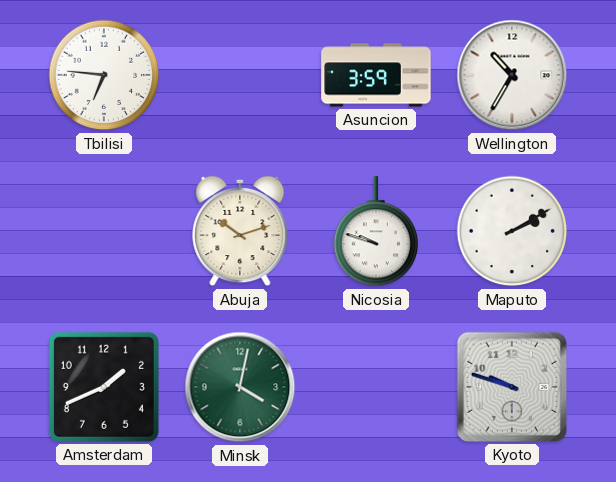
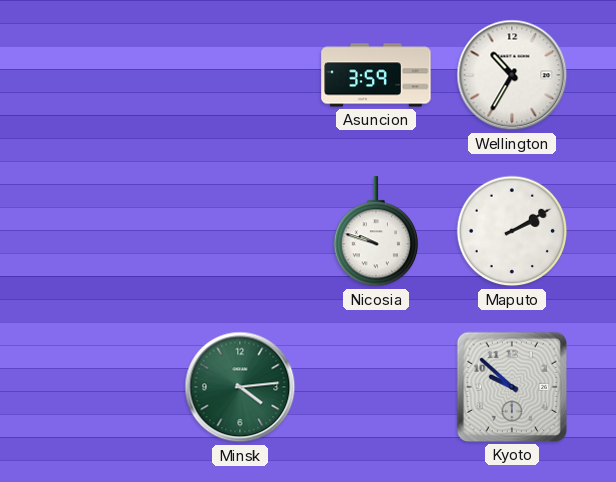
Tbilisi: 6:46 -> none
Abuja: 10:12 -> none
Amsterdam: 1:41 -> none
Minsk: 4:02 -> 4:14
Kyoto: 9:48 -> 9:52
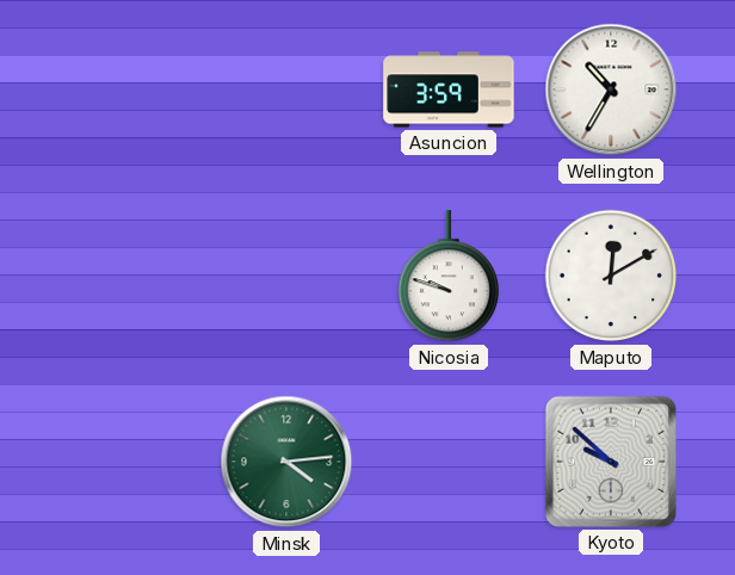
Maputo: 2:10 -> 12:10
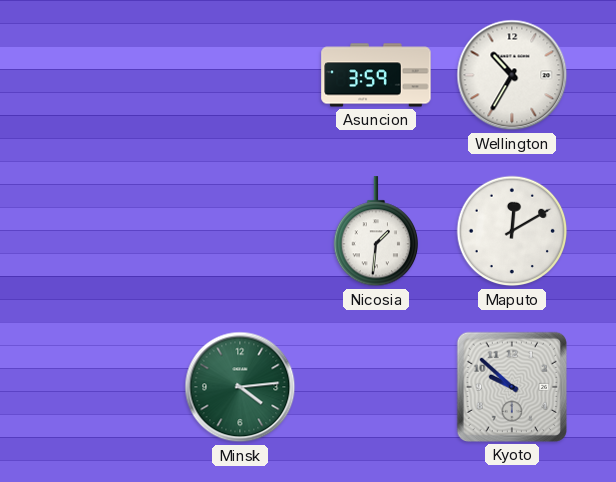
Nicosia: 9:48 -> 1:31
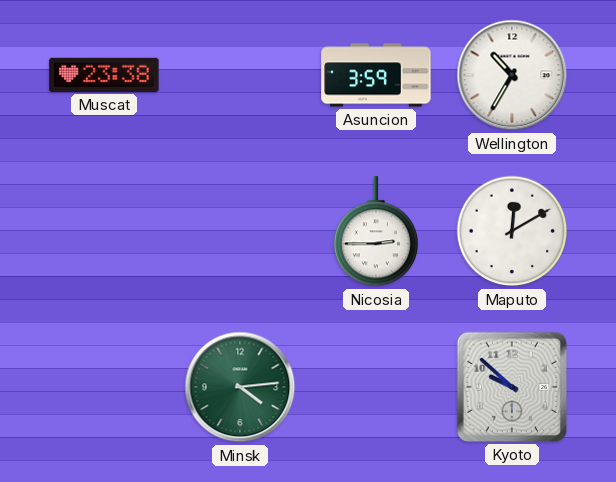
Muscat: none -> 23:38
Nicosia: 1:31 -> 2:45
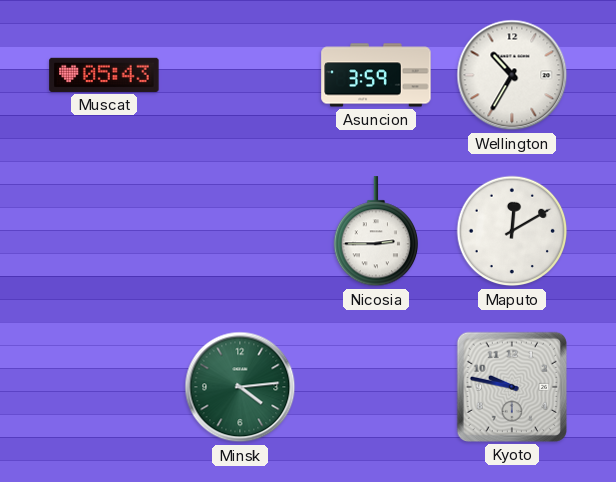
Muscat: 23:38 -> 05:43
Kyoto: 9:52 -> 9:47
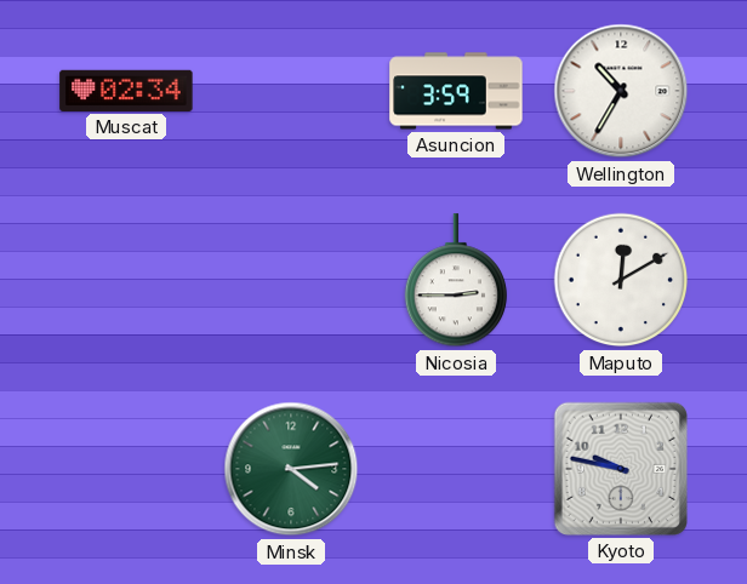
Muscat: 05:43 -> 02:34
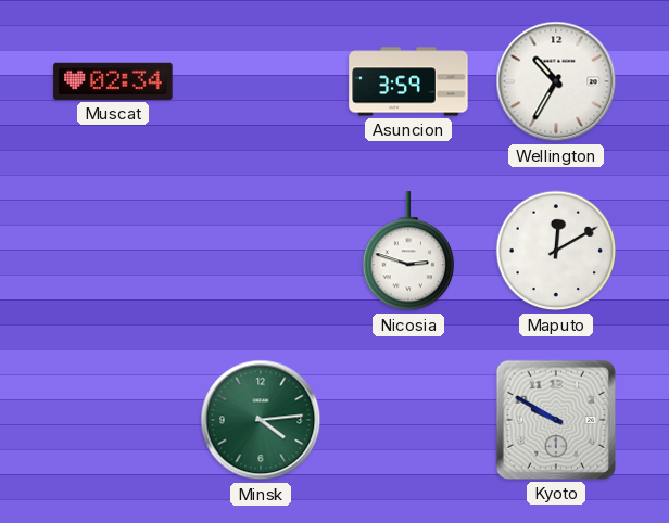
Nicosia: 2:45 -> 2:48
Kyoto: 9:47 -> 9:50
